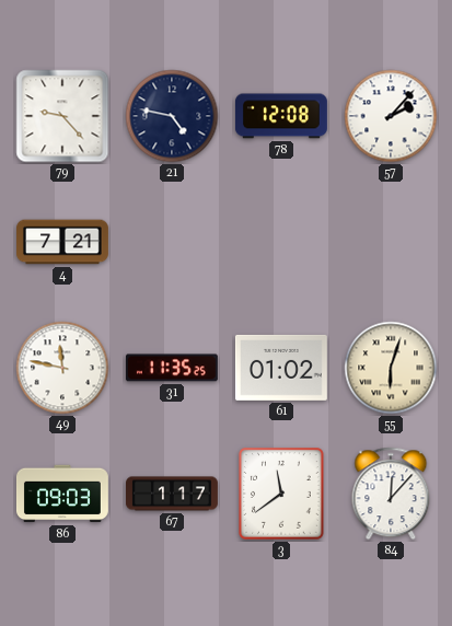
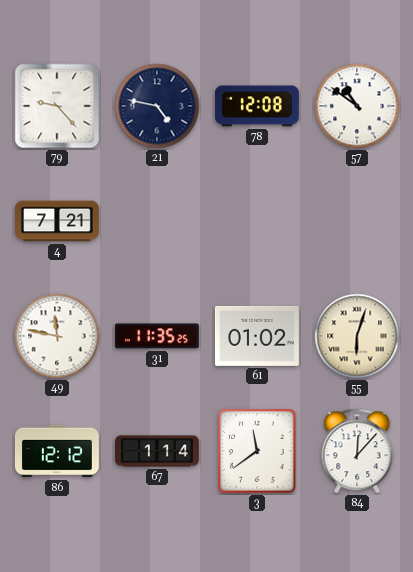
57: 2:07 -> 10:51
86: 09:03 -> 12:12
67: 1:17 -> 1:14
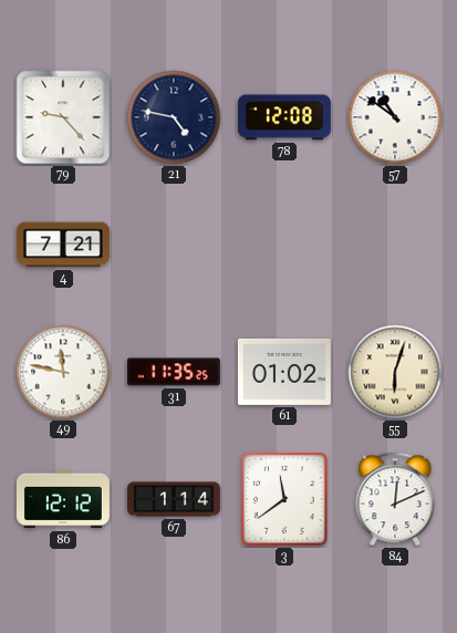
84: 12:07 -> 12:11
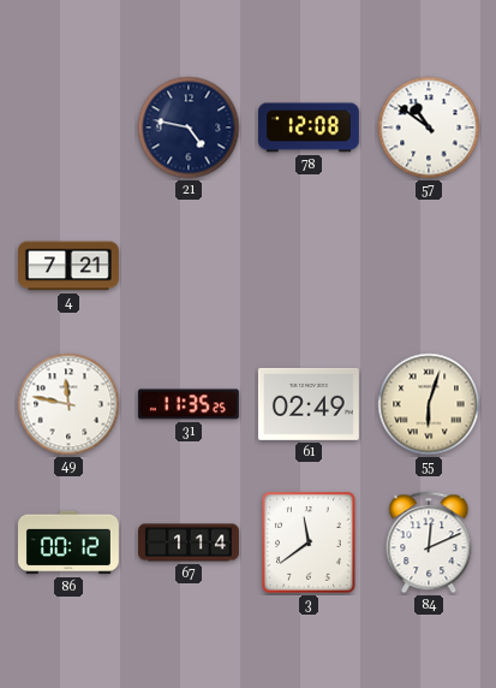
79: 9:23 -> none
61: 01:02 -> 02:49
86: 12:12 -> 00:12
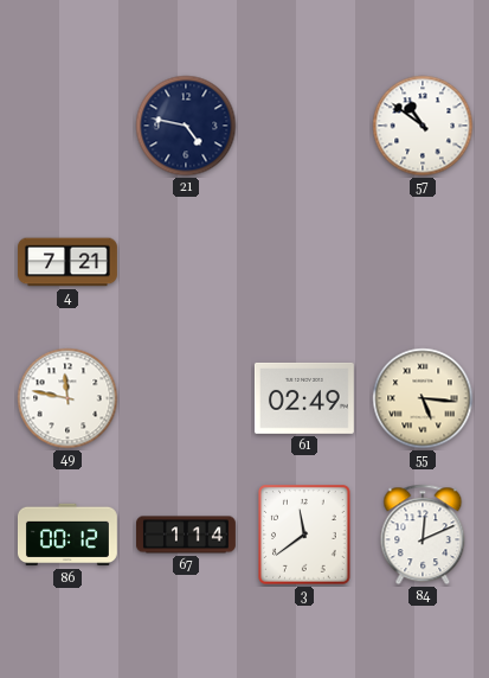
78: 12:08 -> none
31: 11:35 -> none
55: 6:03 -> 5:16
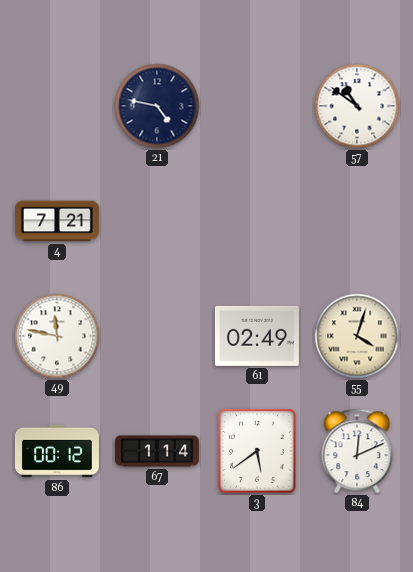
55: 5:16 -> 4:03
3: 11:39 -> 5:39
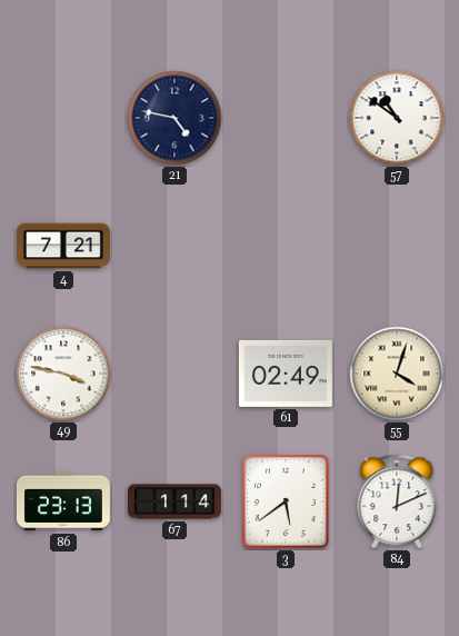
49: 11:47 -> 3:47
86: 00:12 -> 23:13
